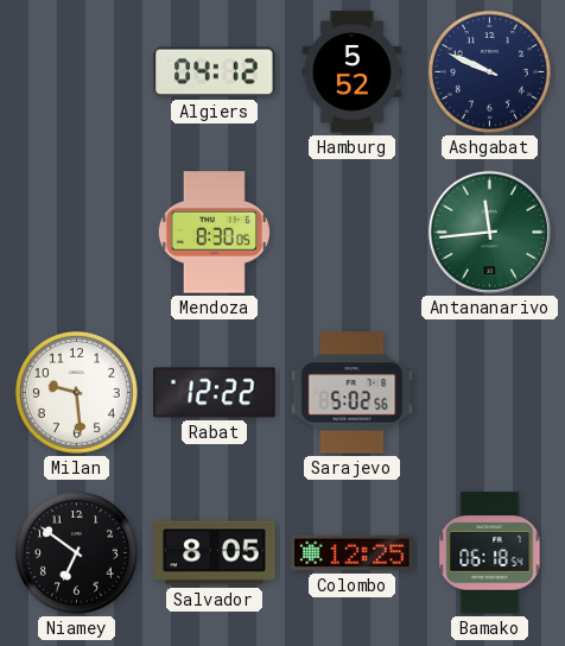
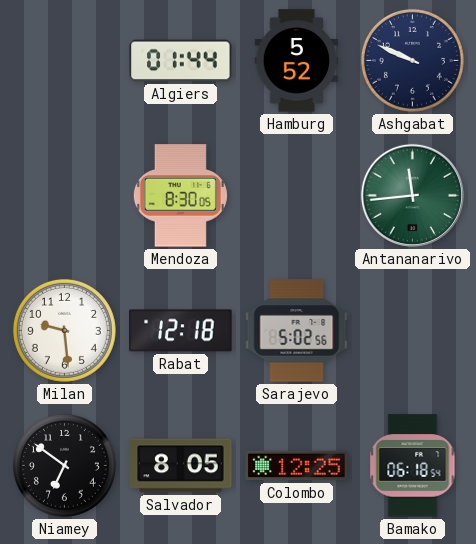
Algiers: 04:12 -> 01:44
Rabat: 12:22 -> 12:18
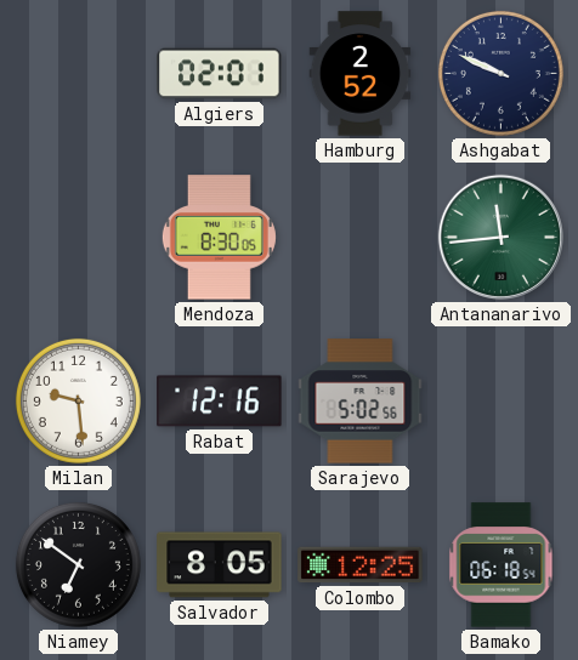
Algiers: 01:44 -> 02:01
Hamburg: 5:52 -> 2:52
Rabat: 12:18 -> 12:16
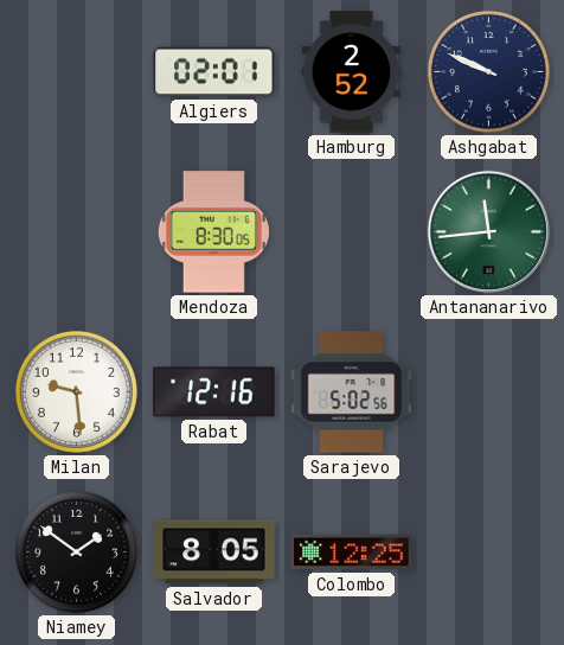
Niamey: 6:51 -> 1:51
Bamako: 06:18 -> none
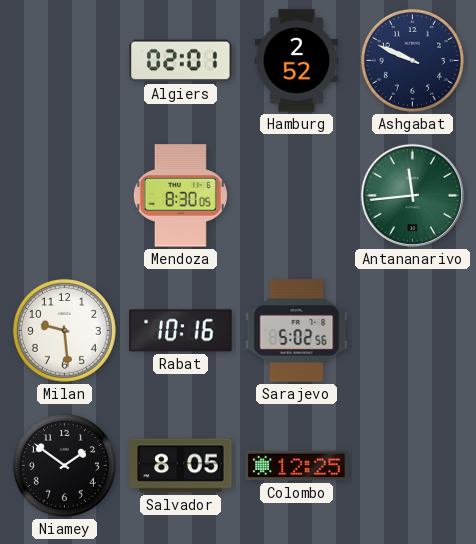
Rabat: 12:16 -> 10:16
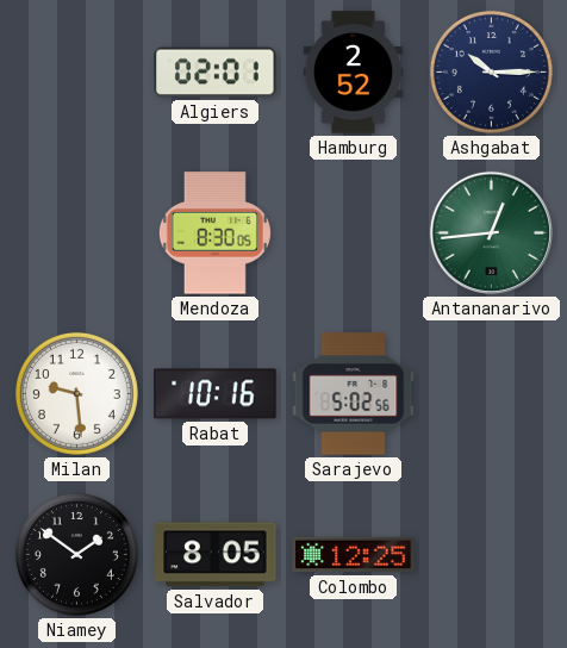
Ashgabat: 9:49 -> 10:15
Antananarivo: 11:44 -> 12:44
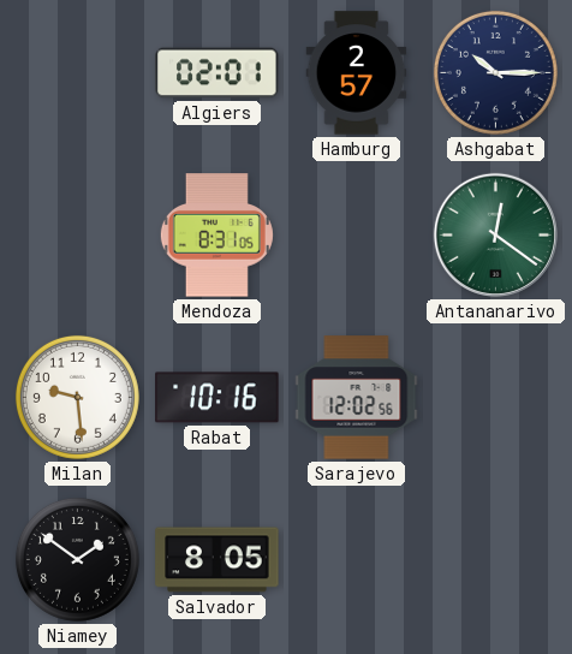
Hamburg: 2:52 -> 2:57
Mendoza: 8:30 -> 8:31
Antananarivo: 12:44 -> 12:21
Sarajevo: 5:02 -> 12:02
Colombo: 12:25 -> none
